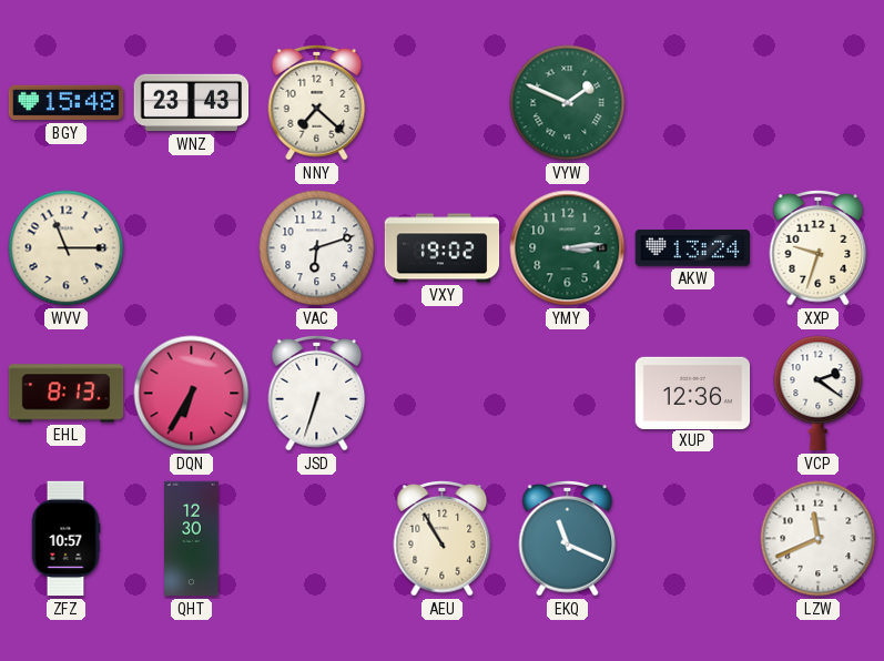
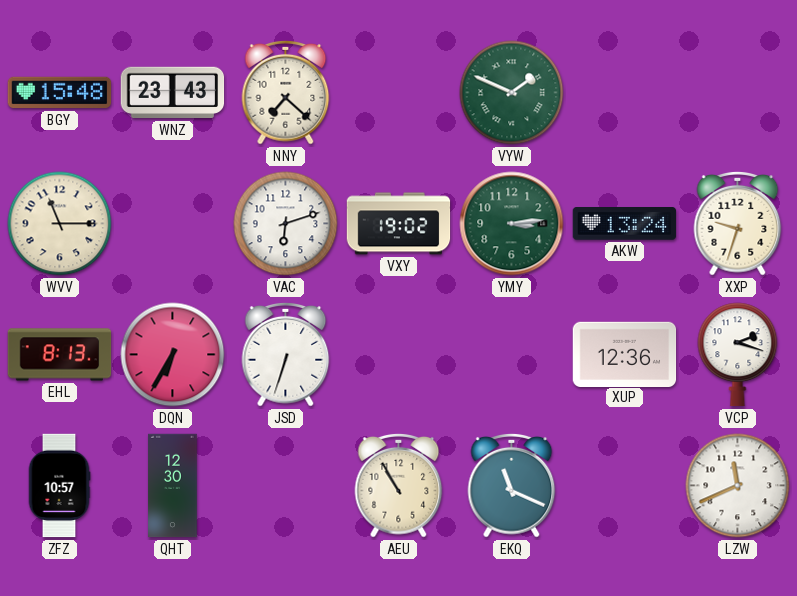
VCP: 2:21 -> 2:18
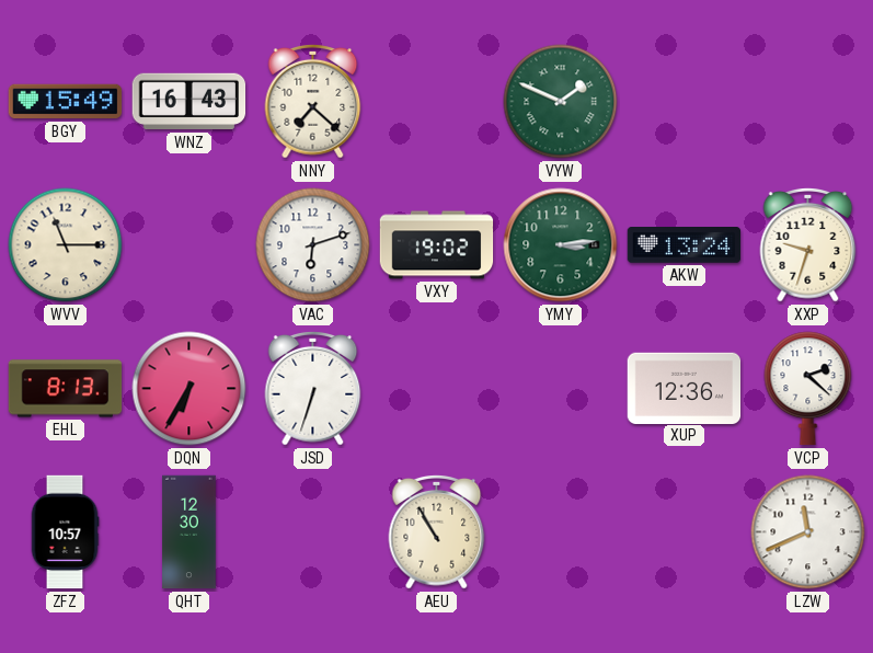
BGY: 15:48 -> 15:49
WNZ: 23:43 -> 16:43
VCP: 2:18 -> 2:22
EKQ: 11:19 -> none
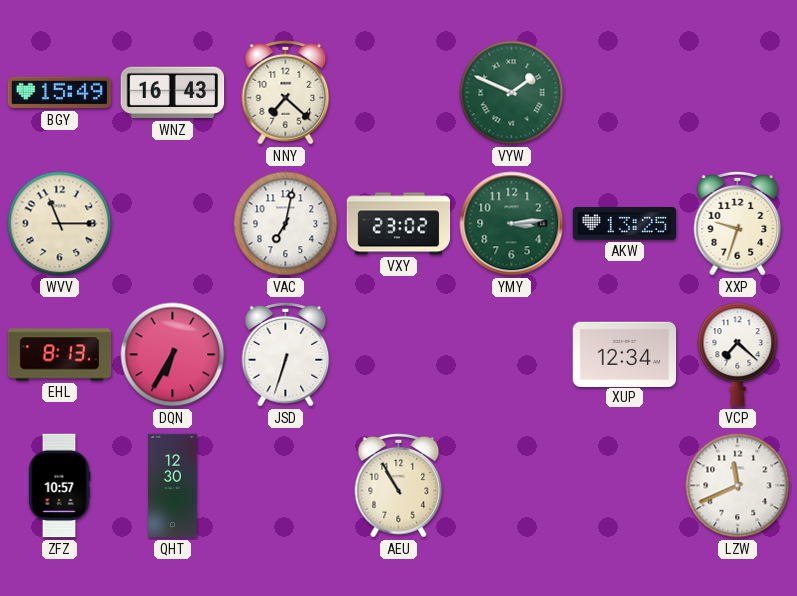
VAC: 6:12 -> 7:02
VXY: 19:02 -> 23:02
AKW: 13:24 -> 13:25
XUP: 12:36 -> 12:34
VCP: 2:22 -> 7:22
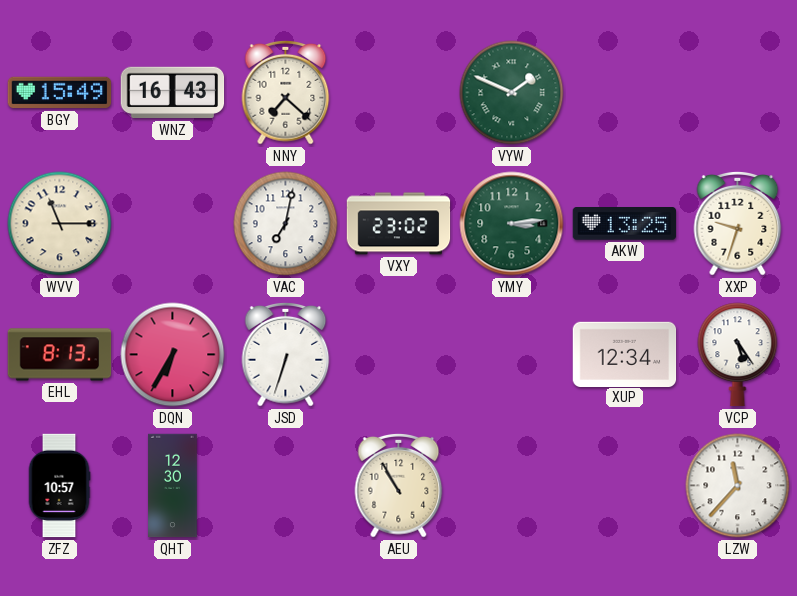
VCP: 7:22 -> 5:24
LZW: 11:41 -> 11:37
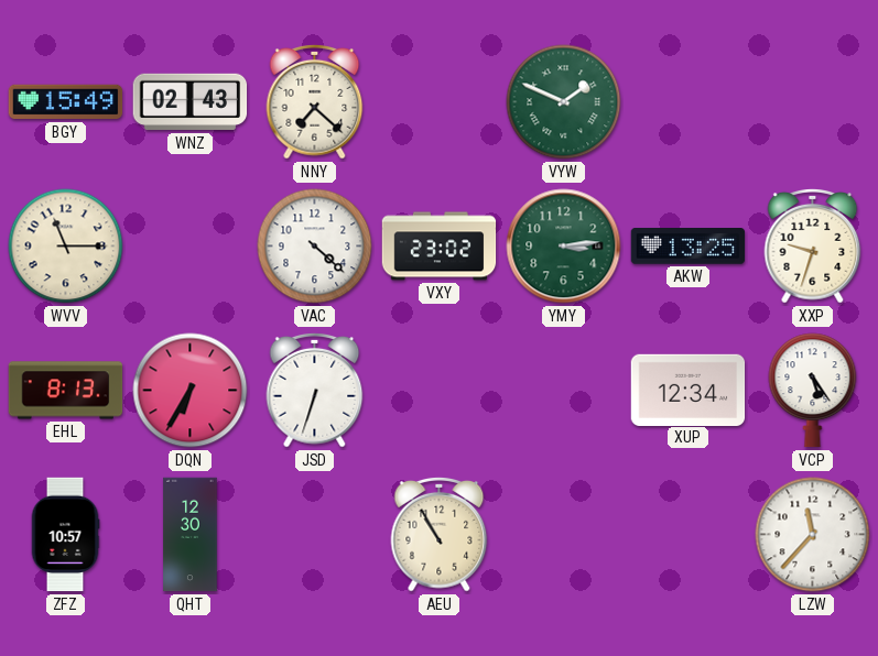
WNZ: 16:43 -> 02:43
VAC: 7:02 -> 4:22
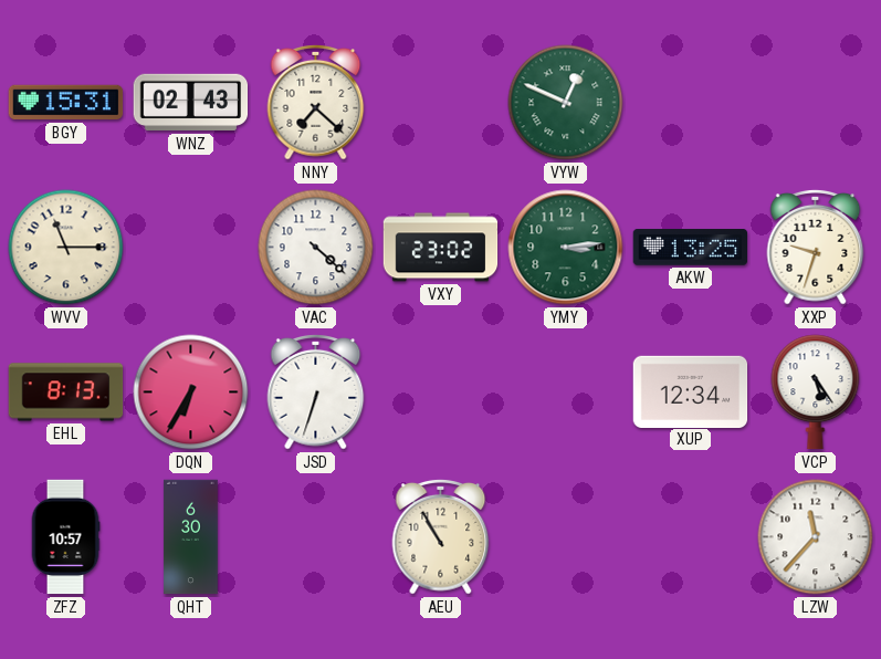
BGY: 15:49 -> 15:31
VYW: 1:49 -> 12:49
QHT: 12:30 -> 6:30
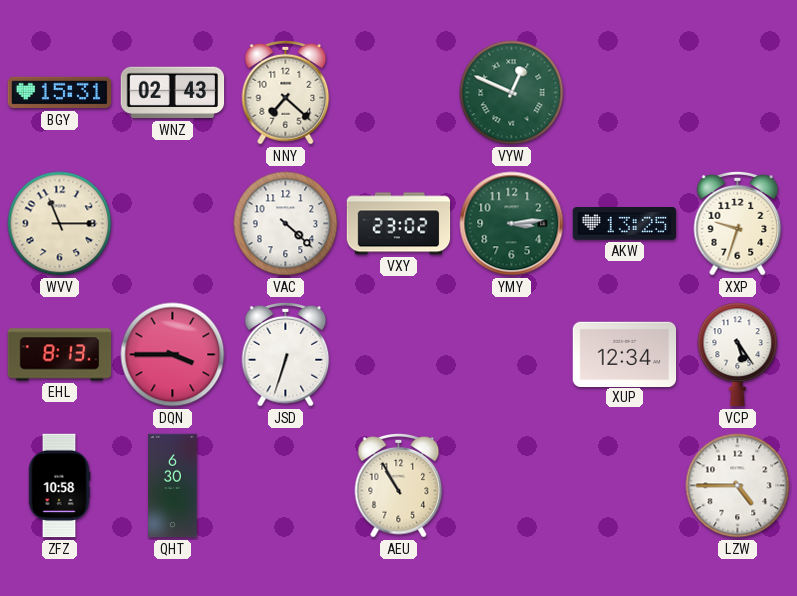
DQN: 6:35 -> 3:45
ZFZ: 10:57 -> 10:58
LZW: 11:37 -> 4:45
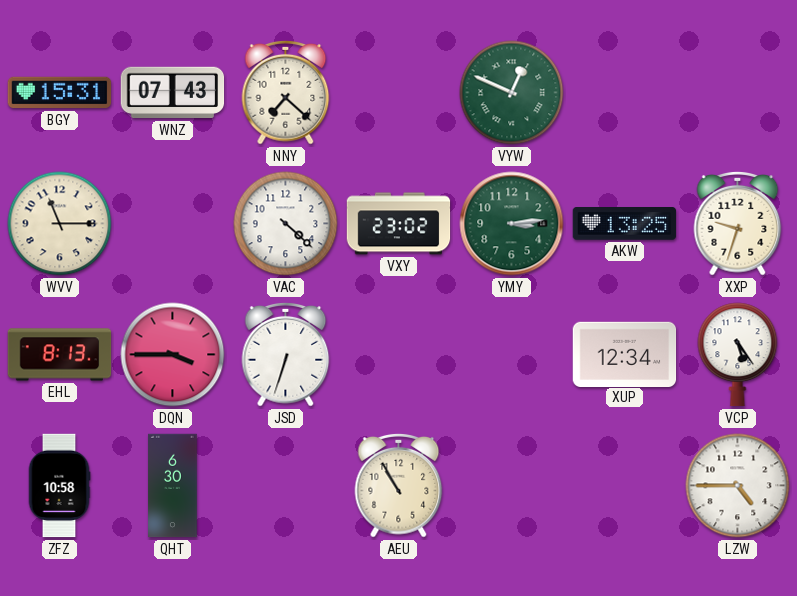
WNZ: 02:43 -> 07:43
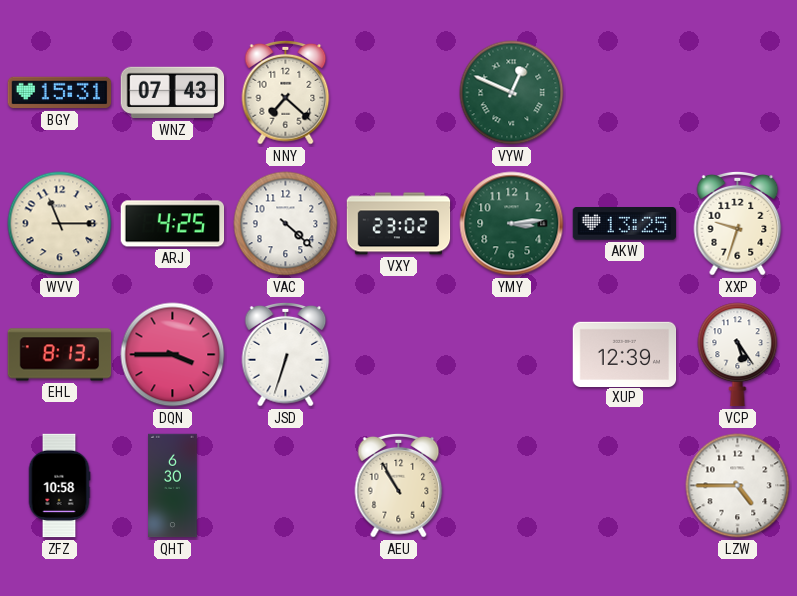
ARJ: none -> 4:25
XUP: 12:34 -> 12:39
